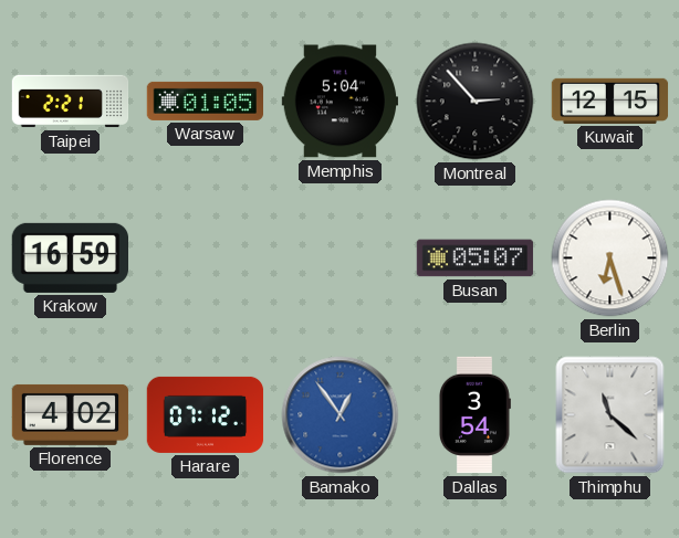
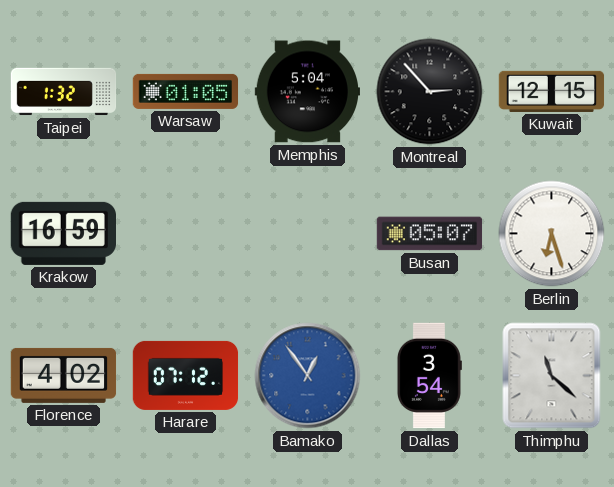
Taipei: 2:21 -> 1:32
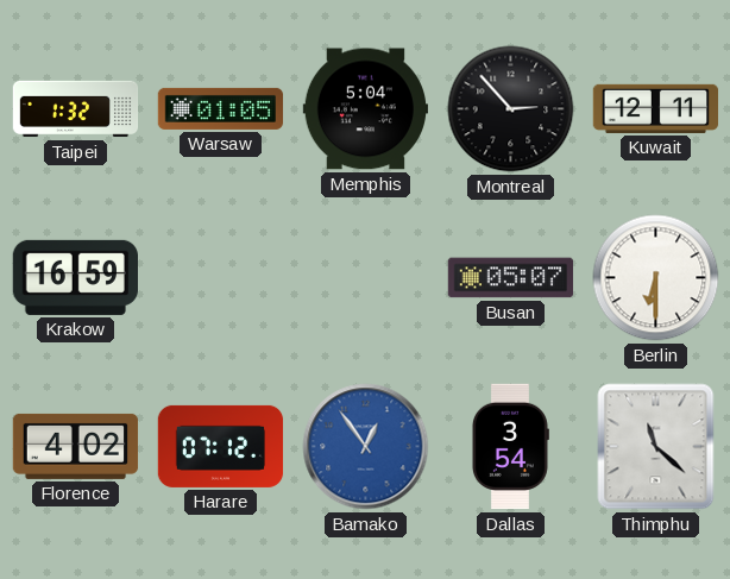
Kuwait: 12:15 -> 12:11
Berlin: 6:27 -> 6:30
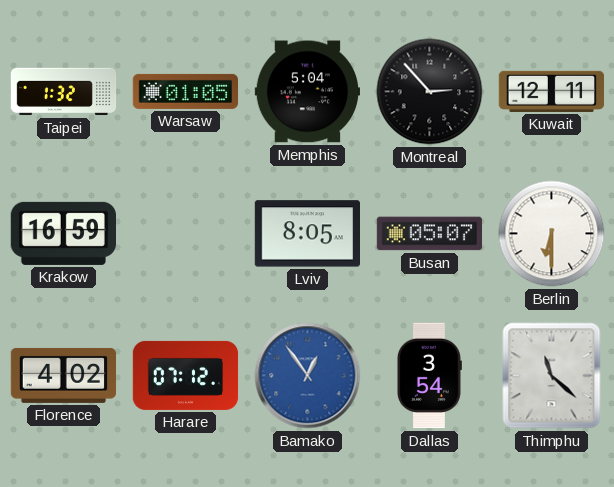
Lviv: none -> 8:05
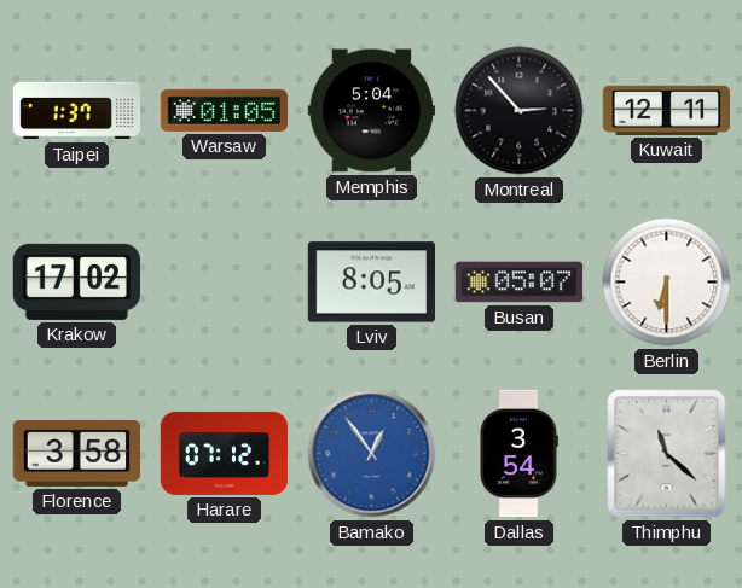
Taipei: 1:32 -> 1:37
Krakow: 16:59 -> 17:02
Florence: 4:02 -> 3:58
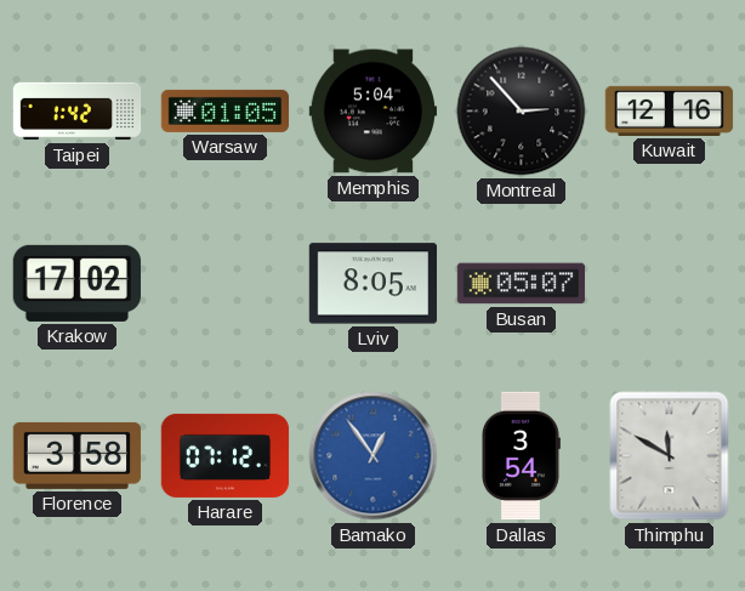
Taipei: 1:37 -> 1:42
Kuwait: 12:11 -> 12:16
Berlin: 6:30 -> none
Thimphu: 11:22 -> 11:50
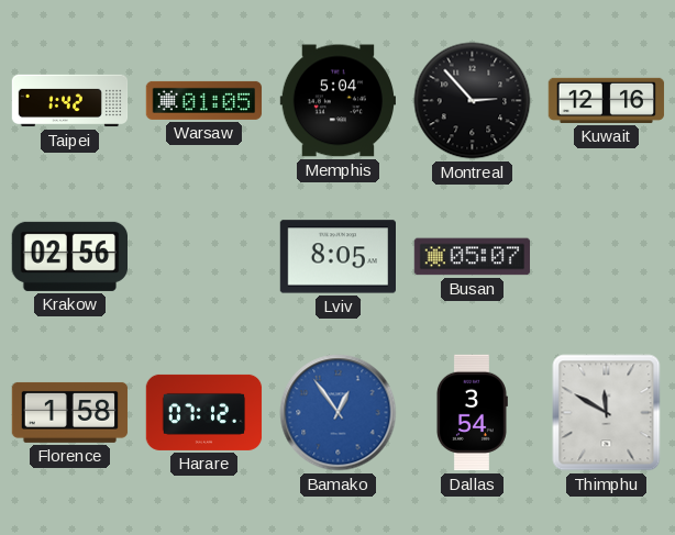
Krakow: 17:02 -> 02:56
Florence: 3:58 -> 1:58
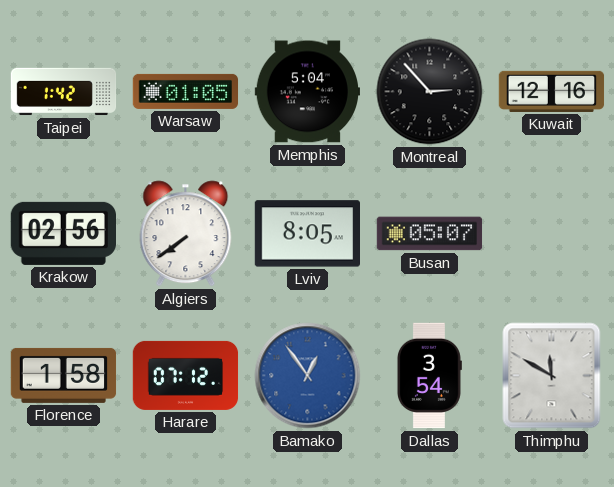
Algiers: none -> 7:39
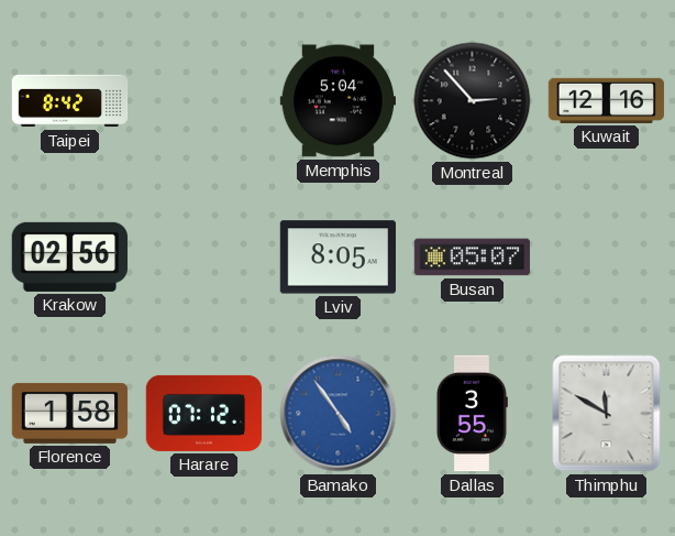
Taipei: 1:42 -> 8:42
Warsaw: 01:05 -> none
Algiers: 7:39 -> none
Bamako: 12:54 -> 4:54
Dallas: 3:54 -> 3:55
